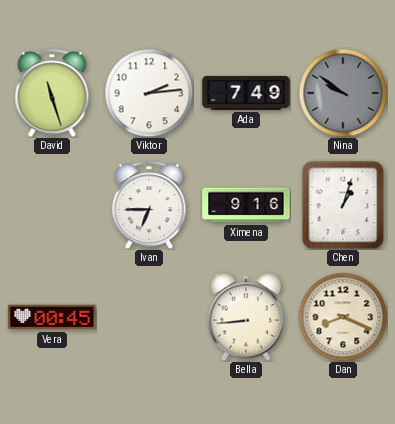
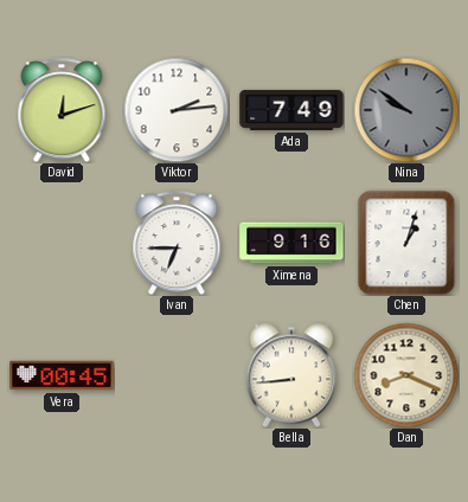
David: 11:27 -> 12:12
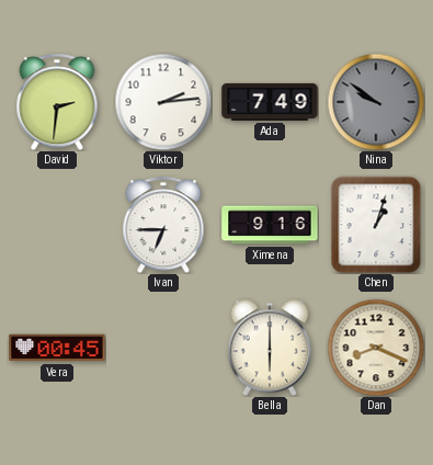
David: 12:12 -> 2:31
Bella: 8:44 -> 6:00
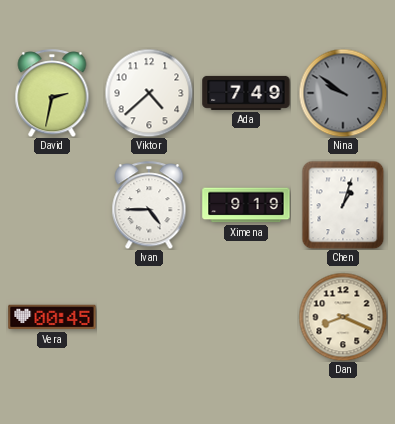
David: 2:31 -> 2:32
Viktor: 2:14 -> 4:38
Ivan: 6:45 -> 4:45
Ximena: 9:16 -> 9:19
Bella: 6:00 -> none
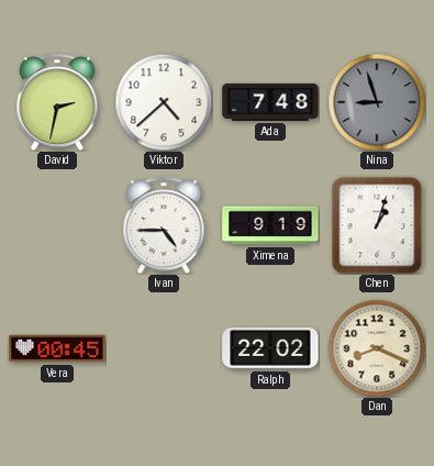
Ada: 7:49 -> 7:48
Nina: 9:51 -> 8:57
Ralph: none -> 22:02
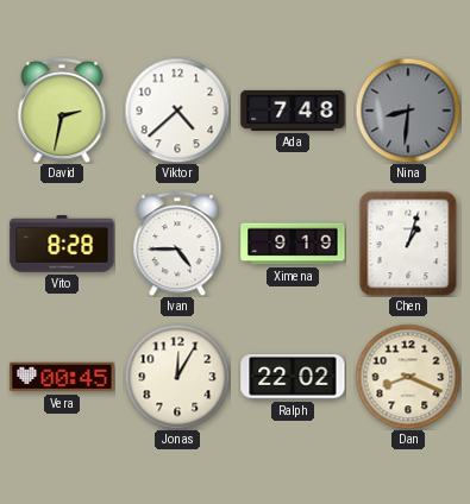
Nina: 8:57 -> 8:31
Vito: none -> 8:28
Jonas: none -> 12:05
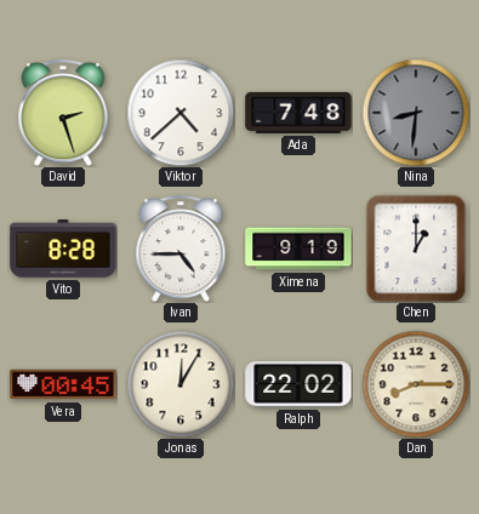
David: 2:32 -> 2:27
Chen: 1:03 -> 1:00
Dan: 8:19 -> 8:15
